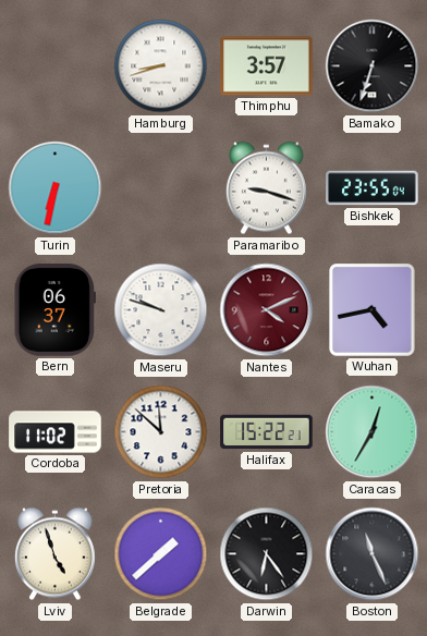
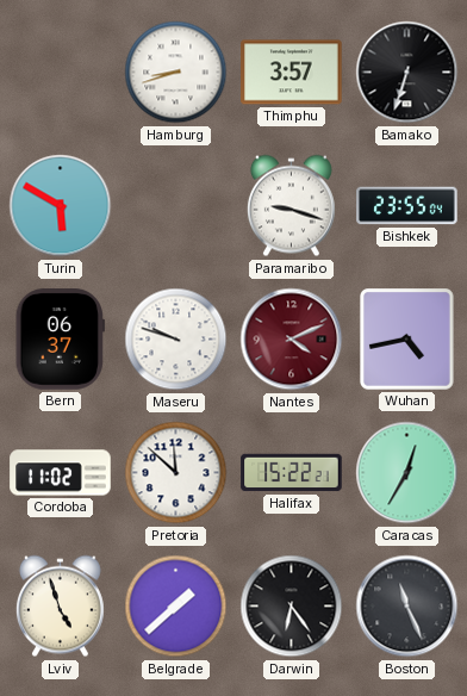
Turin: 6:32 -> 5:50
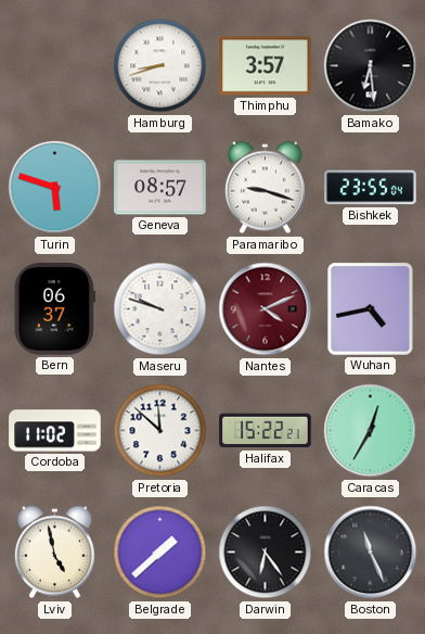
Bamako: 6:33 -> 6:29
Turin: 5:50 -> 5:48
Geneva: none -> 08:57
Lviv: 4:57 -> 4:58
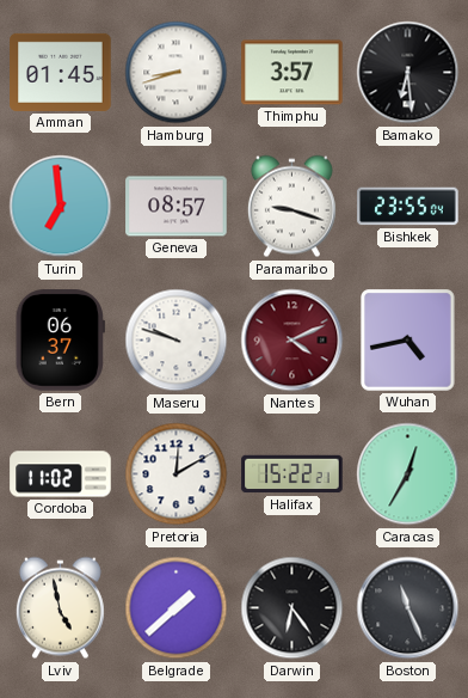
Amman: none -> 01:45
Turin: 5:48 -> 6:59
Pretoria: 11:52 -> 12:10
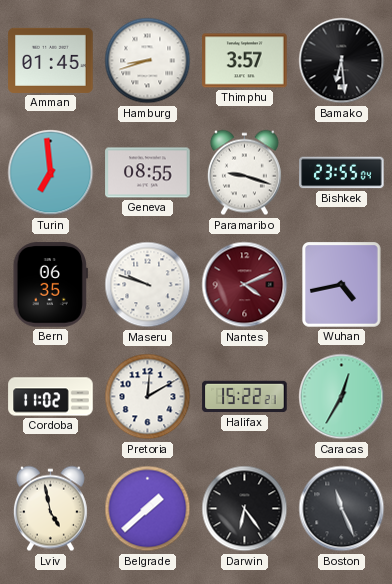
Geneva: 08:57 -> 08:55
Bern: 06:37 -> 06:35
